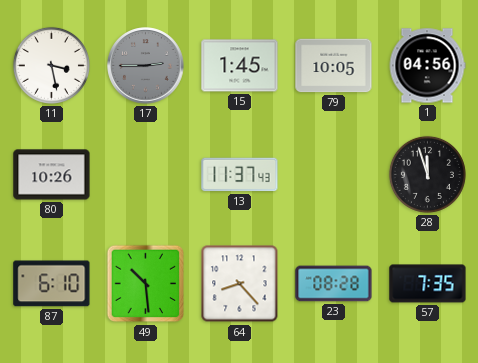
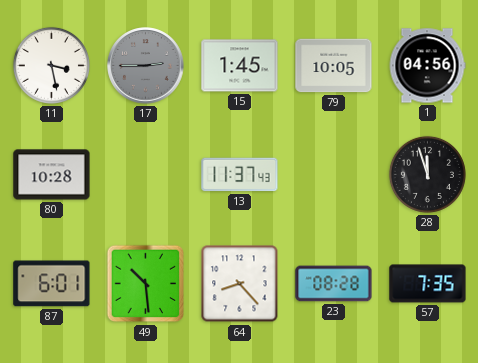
80: 10:26 -> 10:28
87: 6:10 -> 6:01
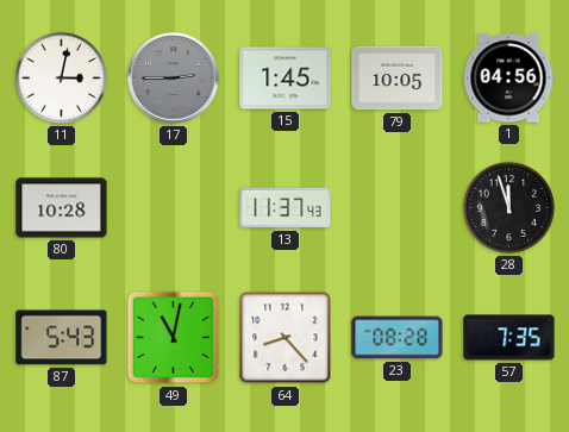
11: 3:28 -> 3:02
87: 6:01 -> 5:43
49: 10:29 -> 11:02
